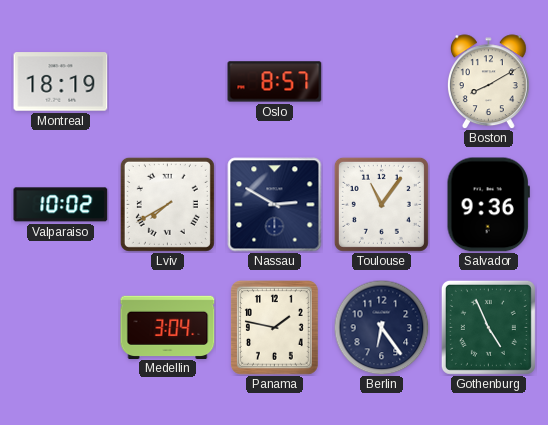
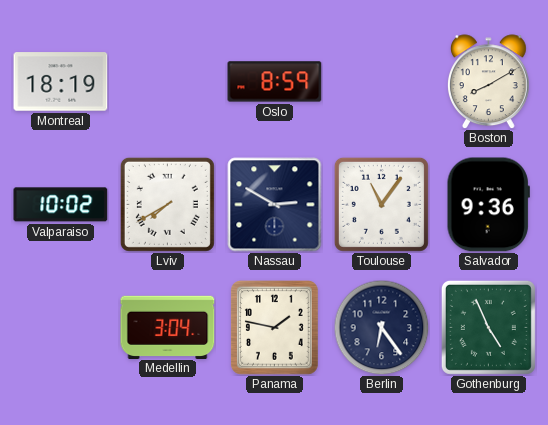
Oslo: 8:57 -> 8:59
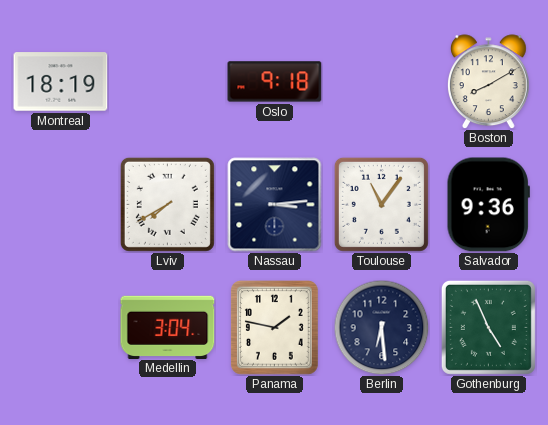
Oslo: 8:59 -> 9:18
Valparaiso: 10:02 -> none
Nassau: 2:50 -> 3:14
Berlin: 6:24 -> 6:29
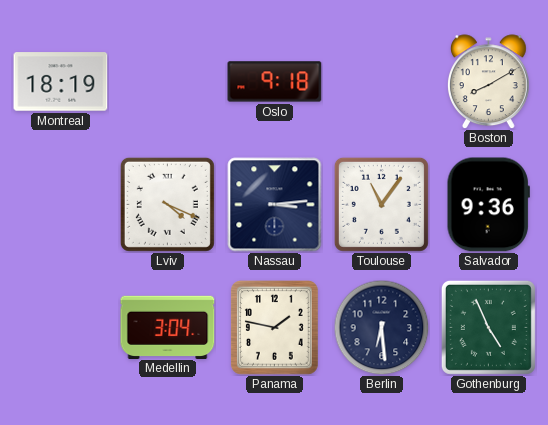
Lviv: 7:40 -> 4:19
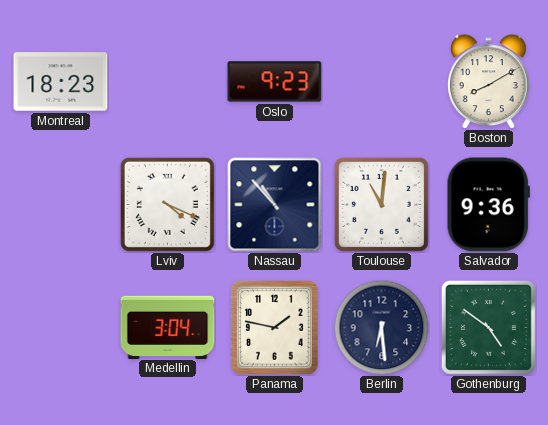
Montreal: 18:19 -> 18:23
Oslo: 9:18 -> 9:23
Nassau: 3:14 -> 10:53
Toulouse: 11:06 -> 11:01
Gothenburg: 4:56 -> 4:51
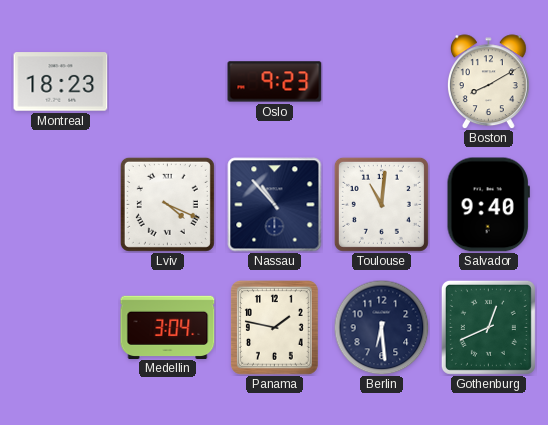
Salvador: 9:36 -> 9:40
Gothenburg: 4:51 -> 12:41
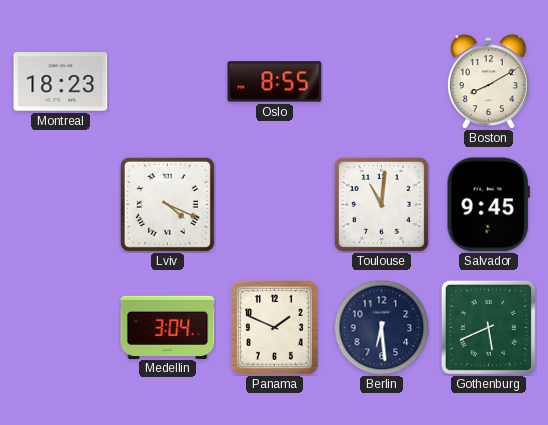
Oslo: 9:23 -> 8:55
Nassau: 10:53 -> none
Salvador: 9:40 -> 9:45
Panama: 1:47 -> 1:49
Gothenburg: 12:41 -> 5:41
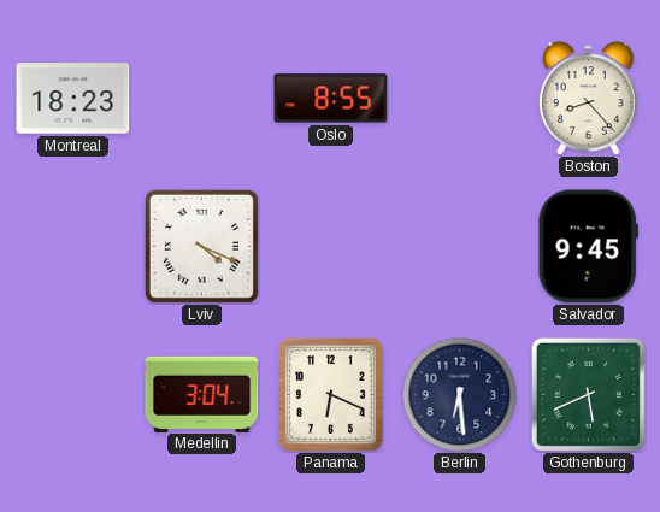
Boston: 8:10 -> 8:23
Toulouse: 11:01 -> none
Panama: 1:49 -> 6:19
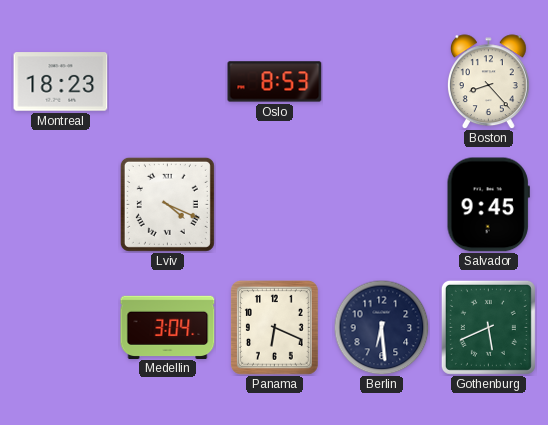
Oslo: 8:55 -> 8:53
